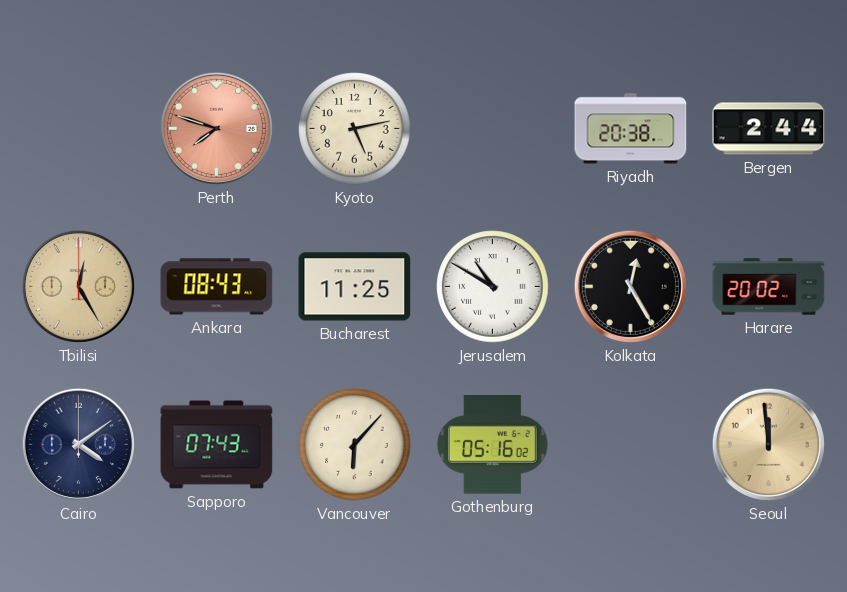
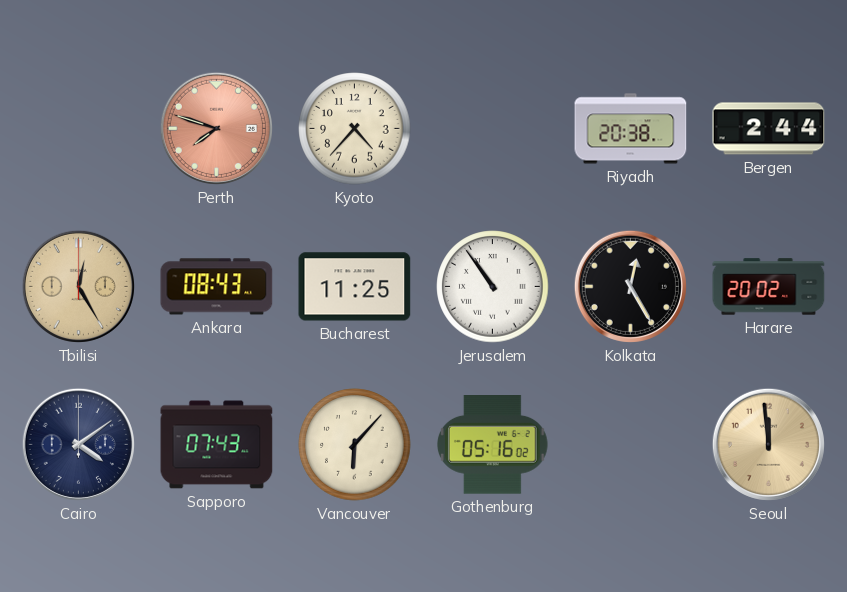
Kyoto: 5:13 -> 4:37
Jerusalem: 10:50 -> 10:54
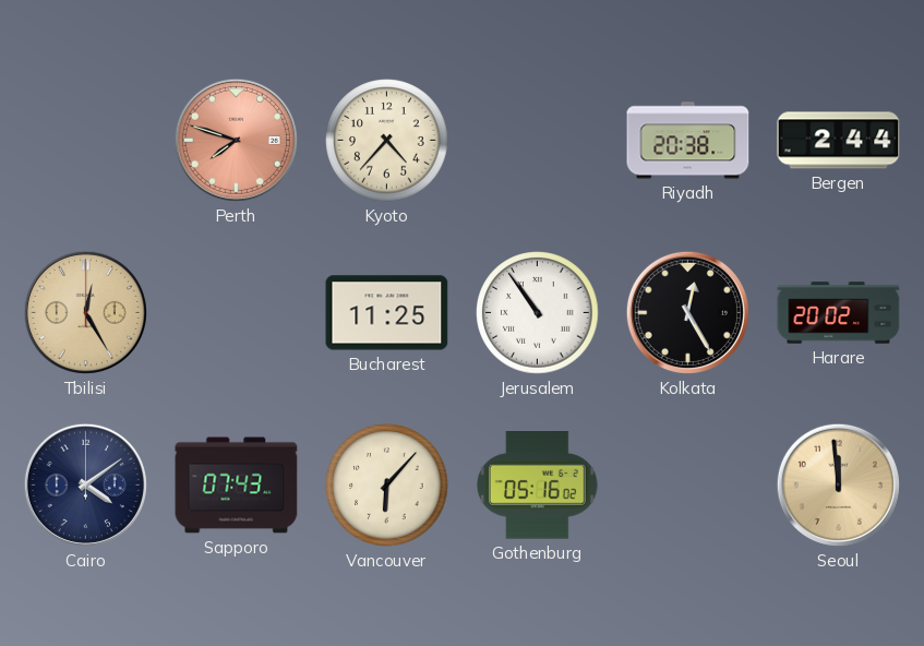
Ankara: 08:43 -> none
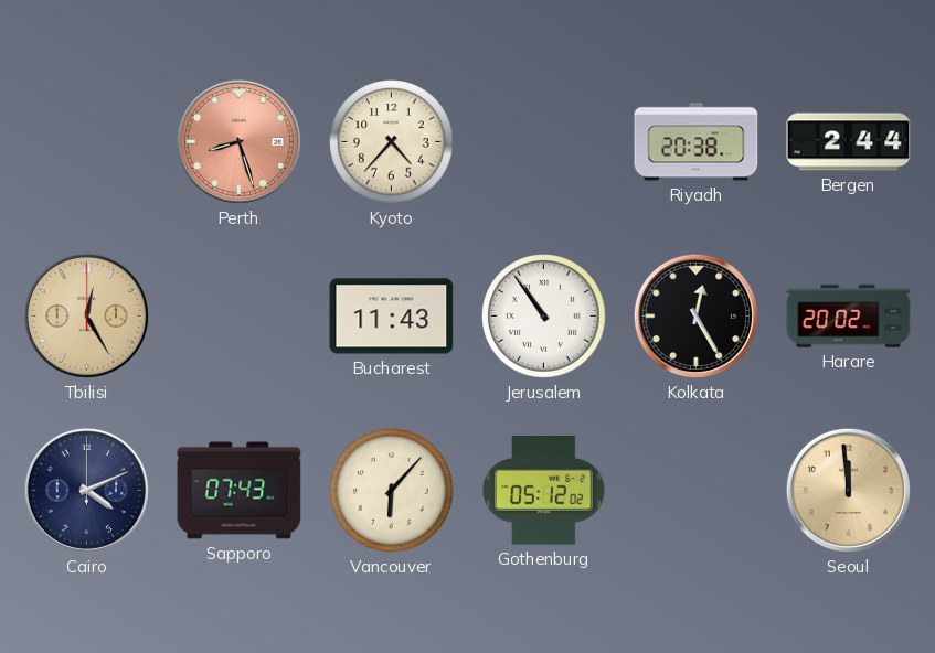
Perth: 7:48 -> 8:27
Bucharest: 11:25 -> 11:43
Cairo: 4:09 -> 4:11
Gothenburg: 05:16 -> 05:12
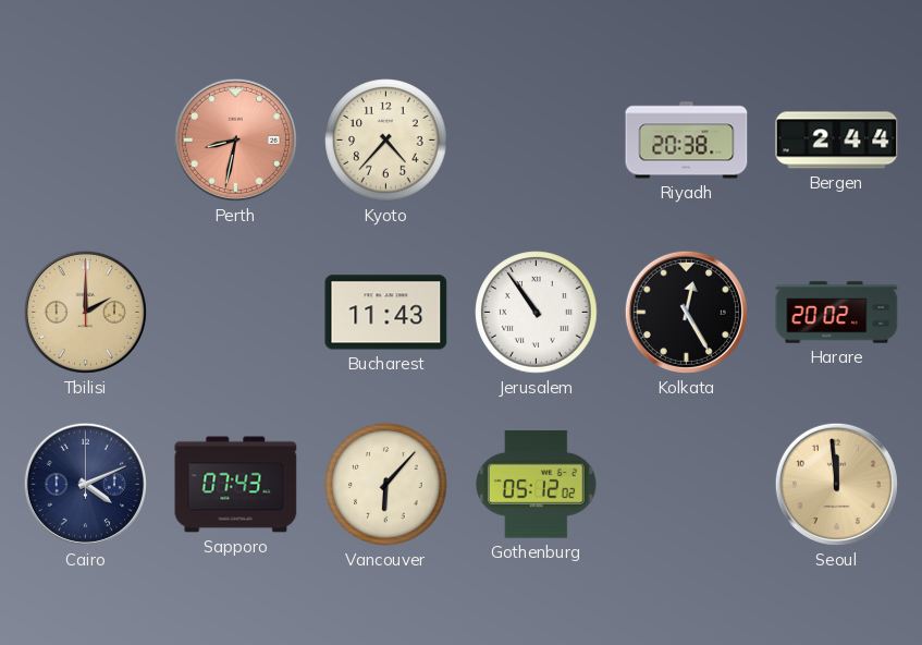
Perth: 8:27 -> 8:32
Tbilisi: 12:25 -> 2:00
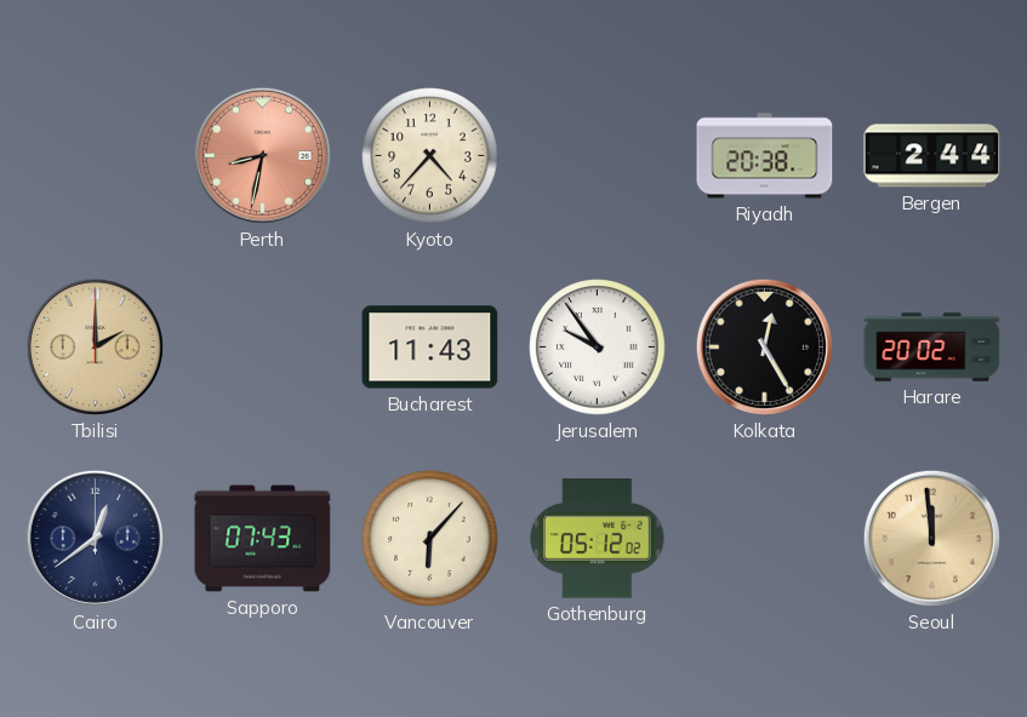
Jerusalem: 10:54 -> 9:54
Cairo: 4:11 -> 12:39
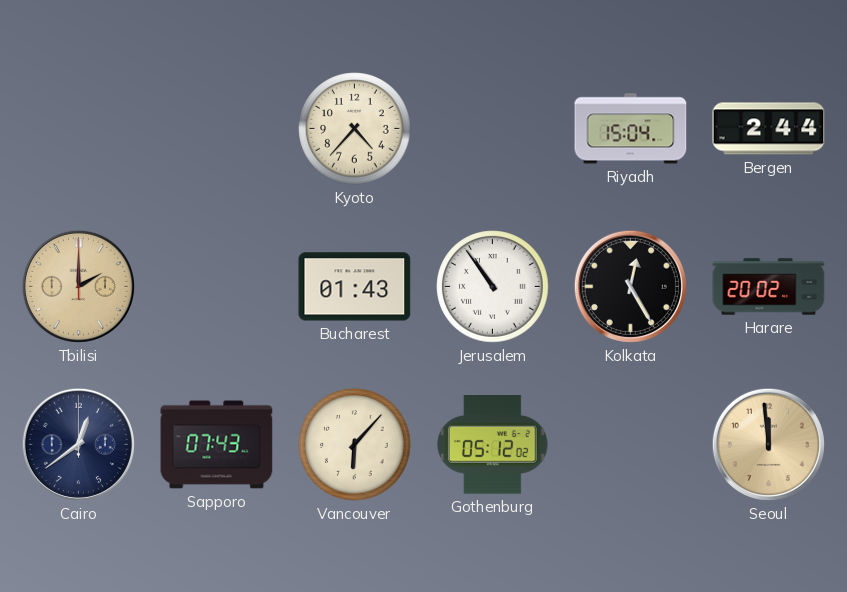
Perth: 8:32 -> none
Riyadh: 20:38 -> 15:04
Bucharest: 11:43 -> 01:43
Jerusalem: 9:54 -> 10:54
